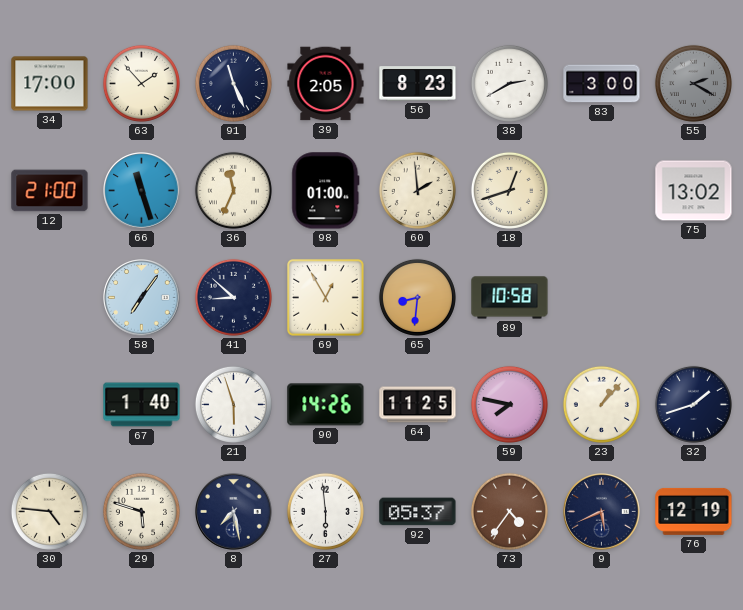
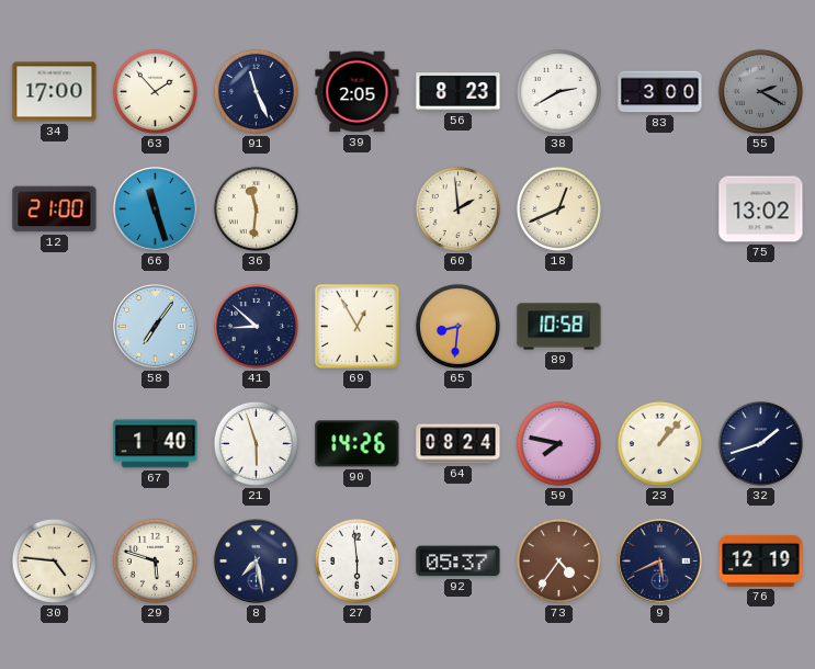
36: 11:34 -> 11:31
98: 01:00 -> none
18: 12:42 -> 12:41
64: 11:25 -> 08:24
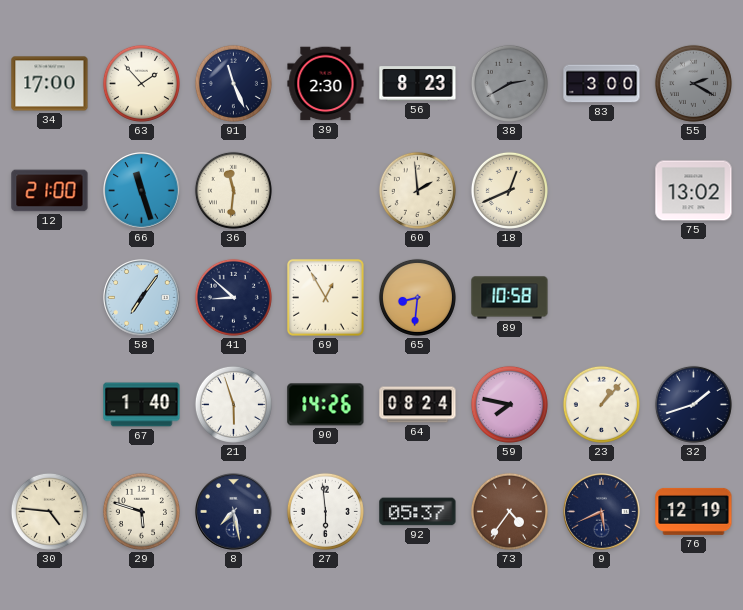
39: 2:05 -> 2:30
38 dial: white -> grey
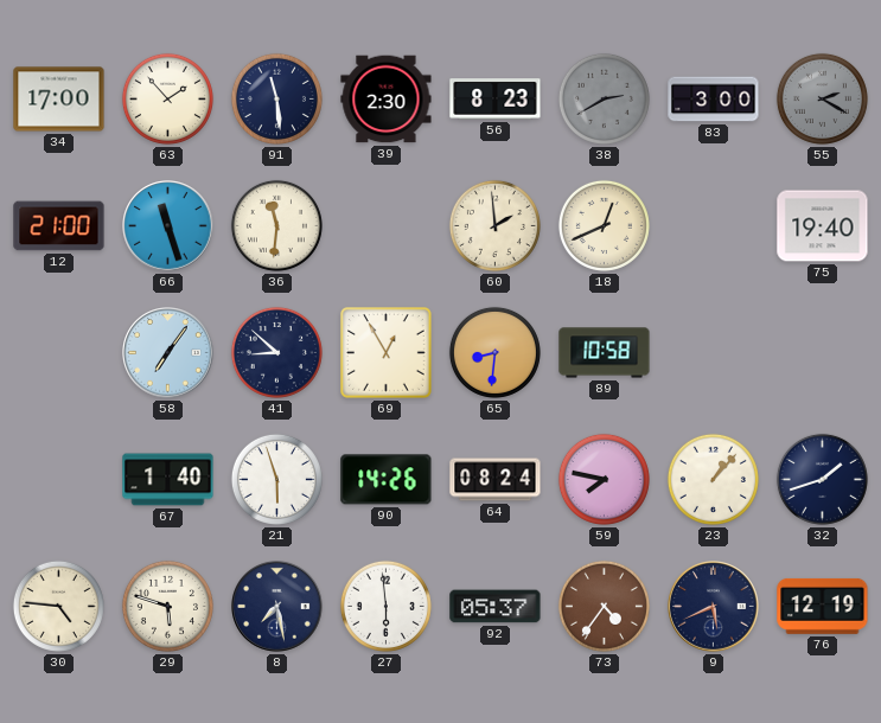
91: 11:26 -> 11:29
75: 13:02 -> 19:40
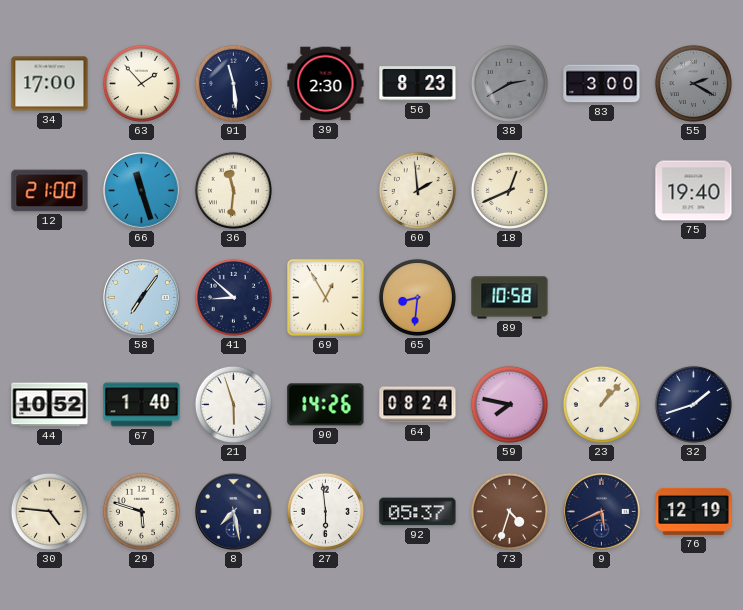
44: none -> 10:52
73: 4:36 -> 4:33
